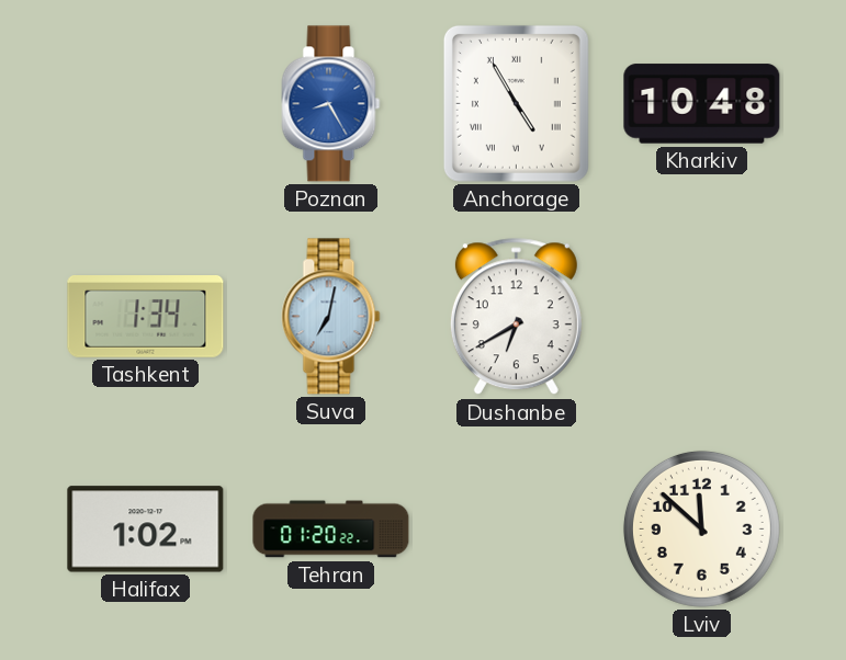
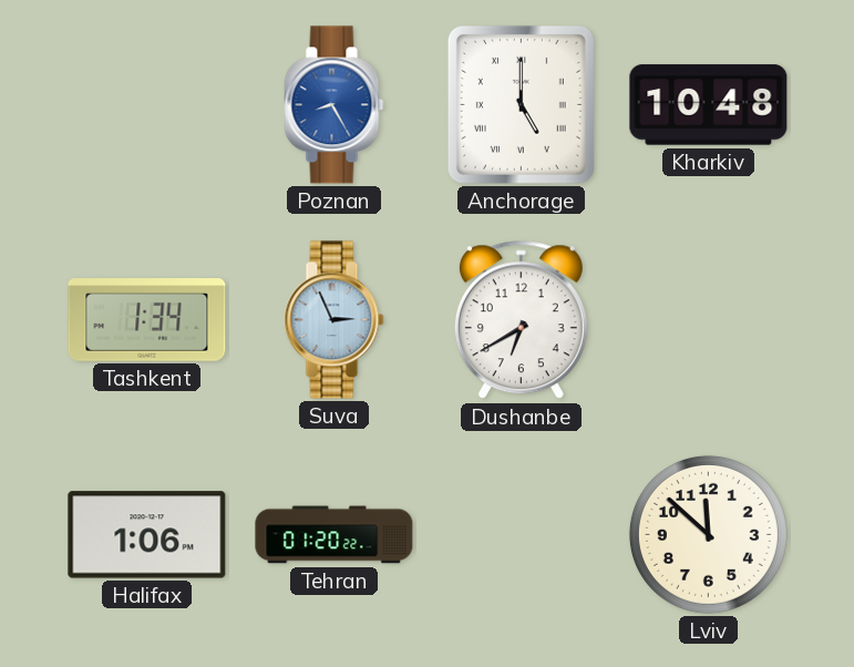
Anchorage: 4:55 -> 5:00
Suva: 7:02 -> 2:56
Halifax: 1:02 -> 1:06
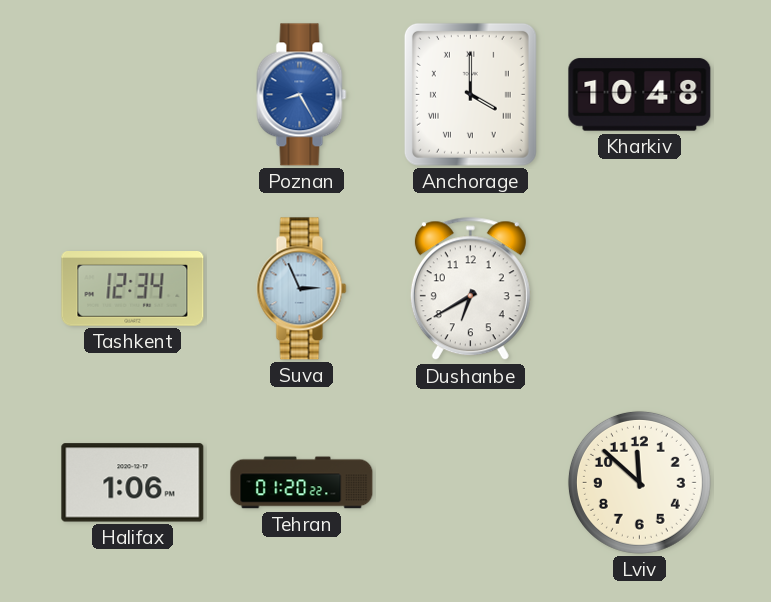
Anchorage: 5:00 -> 4:00
Tashkent: 1:34 -> 12:34
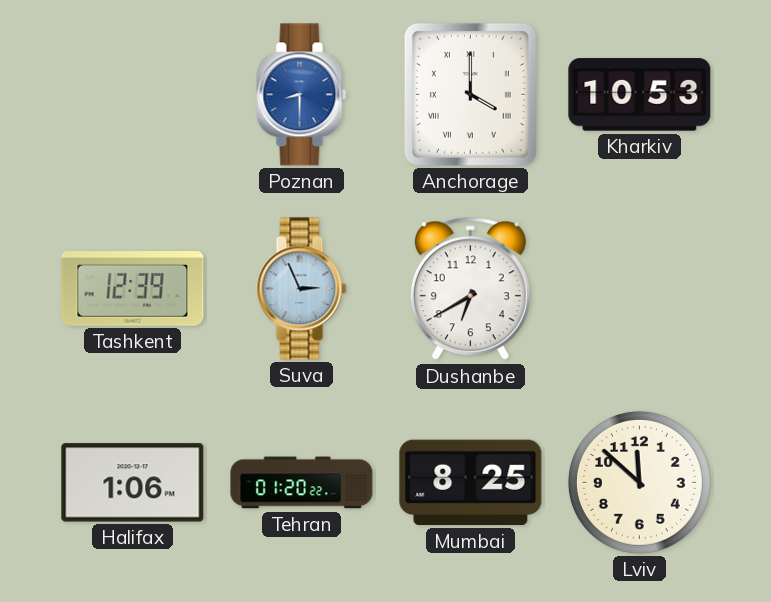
Poznan: 8:25 -> 8:30
Kharkiv: 10:48 -> 10:53
Tashkent: 12:34 -> 12:39
Mumbai: none -> 8:25
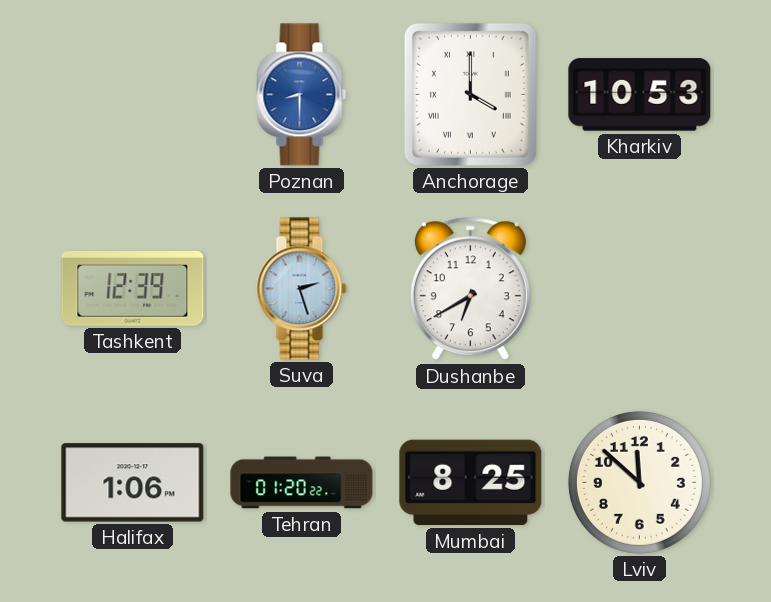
Suva: 2:56 -> 2:27
